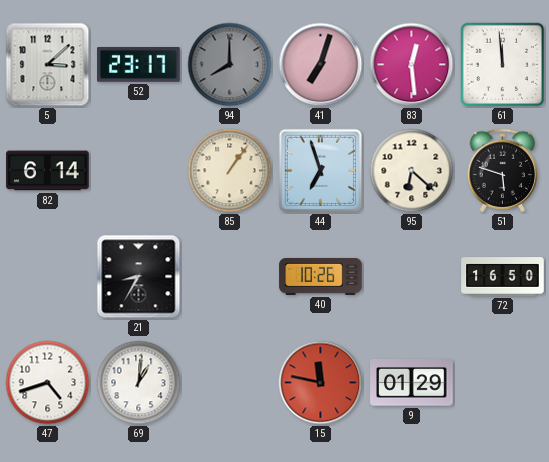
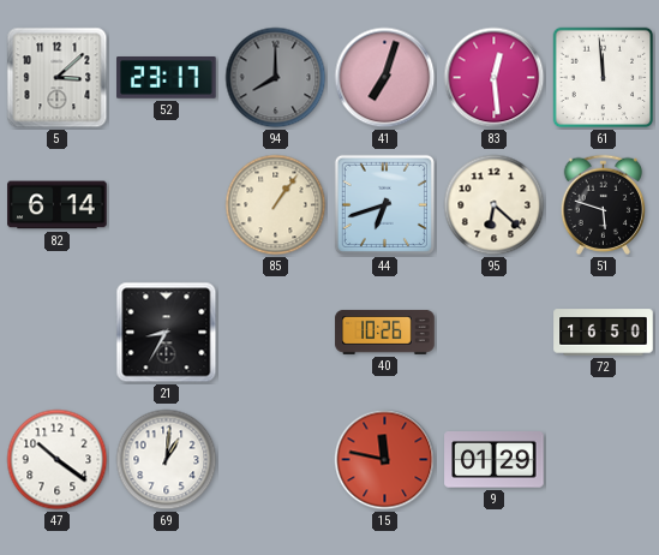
44: 6:57 -> 6:42
47: 4:42 -> 10:21
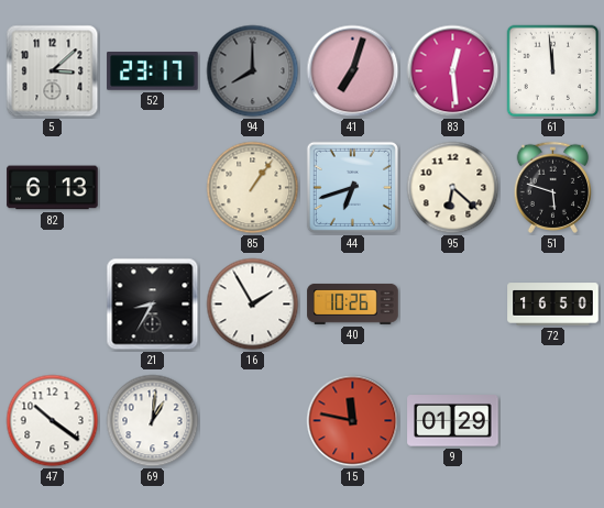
82: 6:14 -> 6:13
16: none -> 1:55
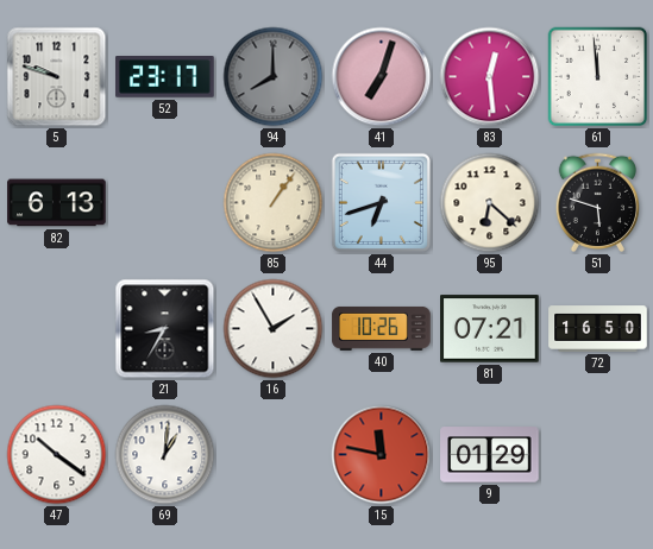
5: 3:08 -> 9:48
81: none -> 07:21
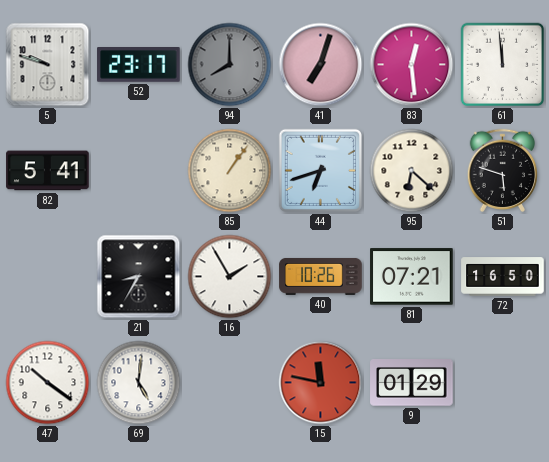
82: 6:13 -> 5:41
69: 1:01 -> 5:01
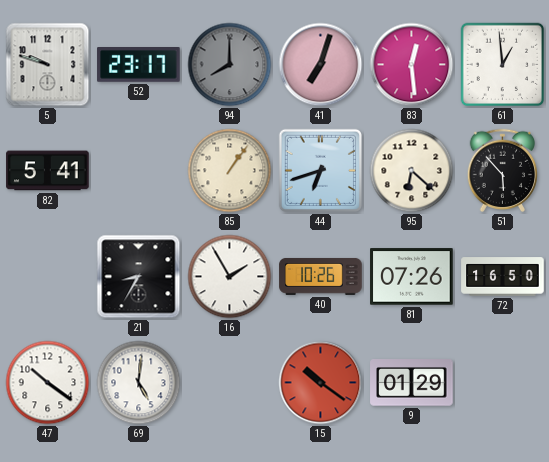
61: 11:59 -> 12:59
51: 5:48 -> 5:53
81: 07:21 -> 07:26
15: 11:47 -> 10:21
